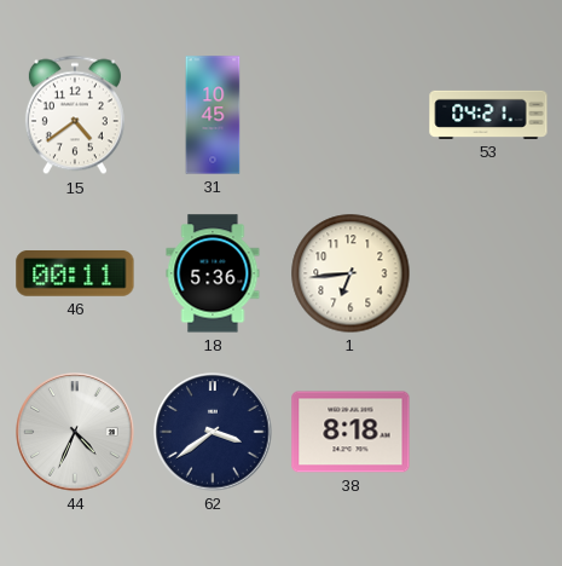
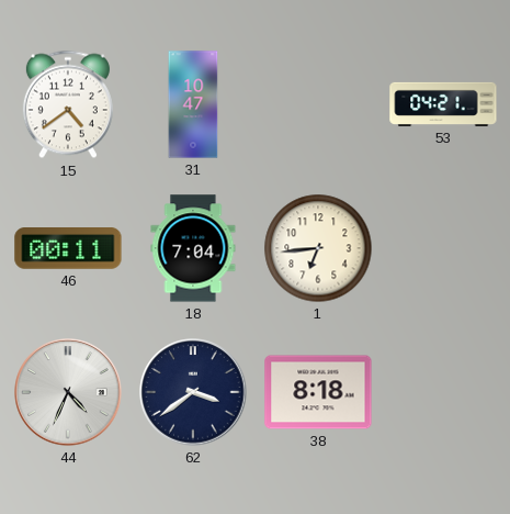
31: 10:45 -> 10:47
18: 5:36 -> 7:04
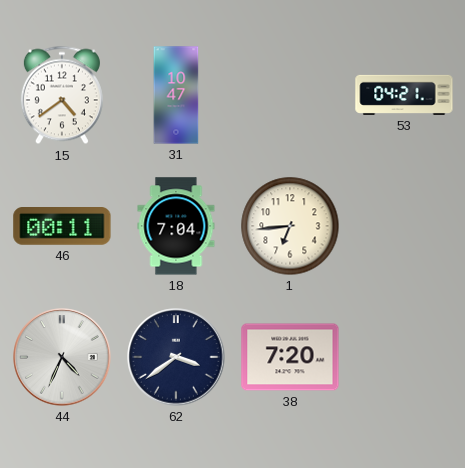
38: 8:18 -> 7:20
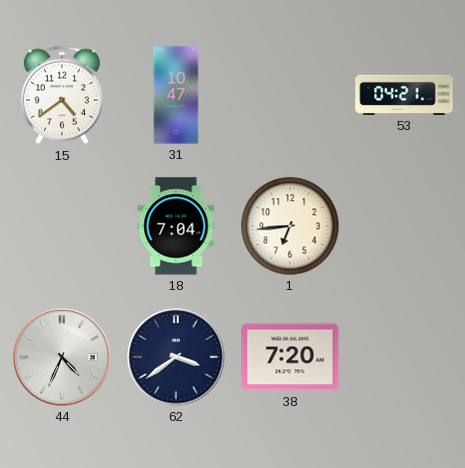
46: 00:11 -> none
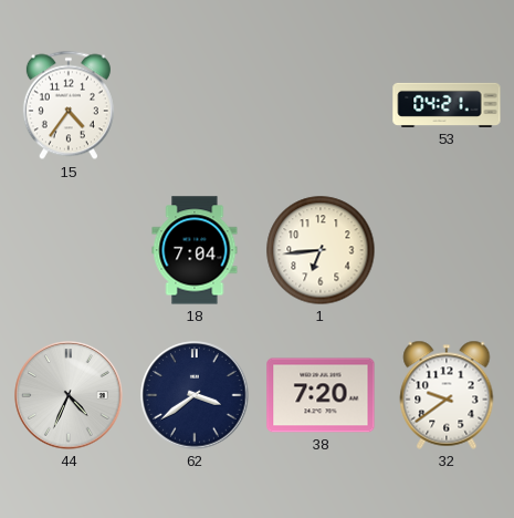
15: 4:39 -> 4:36
31: 10:47 -> none
32: none -> 9:39
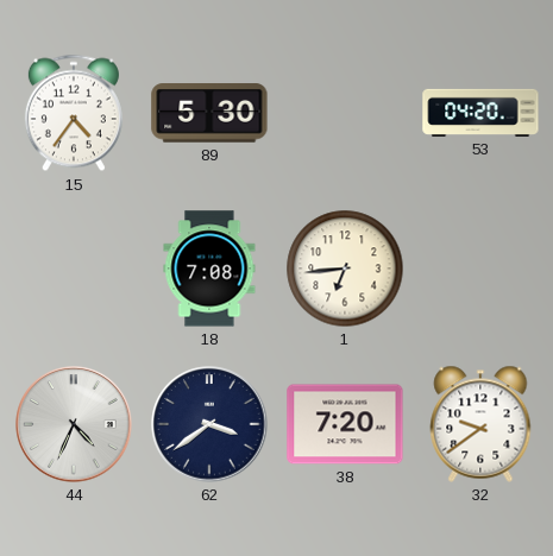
89: none -> 5:30
53: 04:21 -> 04:20
18: 7:04 -> 7:08
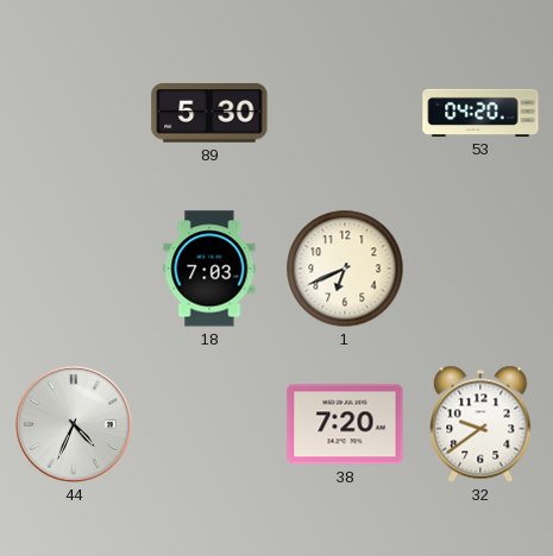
15: 4:36 -> none
18: 7:08 -> 7:03
1: 6:44 -> 6:41
62: 3:39 -> none
